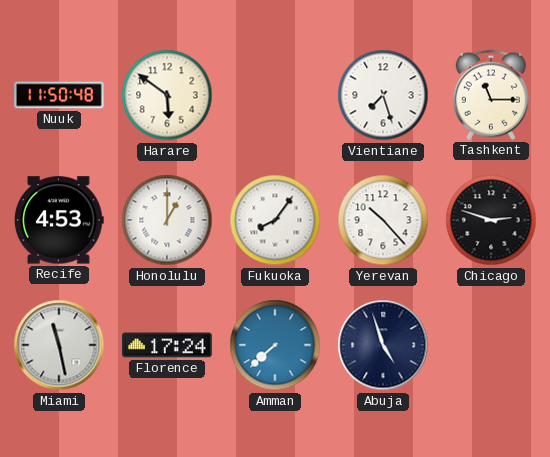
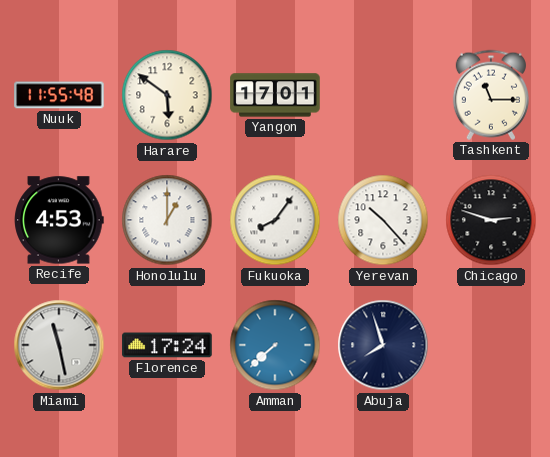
Nuuk: 11:50 -> 11:55
Yangon: none -> 17:01
Vientiane: 7:27 -> none
Abuja: 4:57 -> 7:57
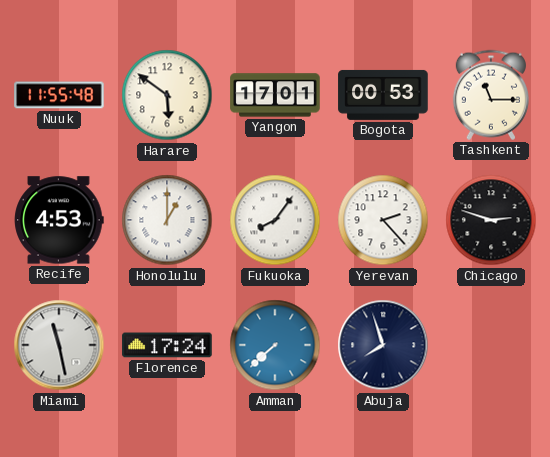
Bogota: none -> 00:53
Yerevan: 10:23 -> 2:23
